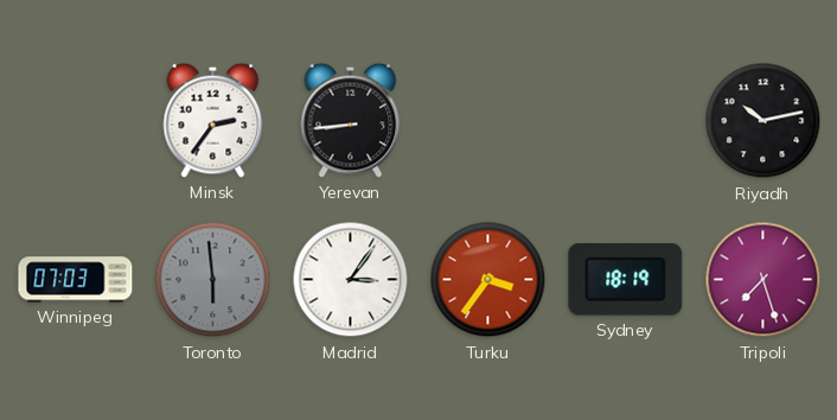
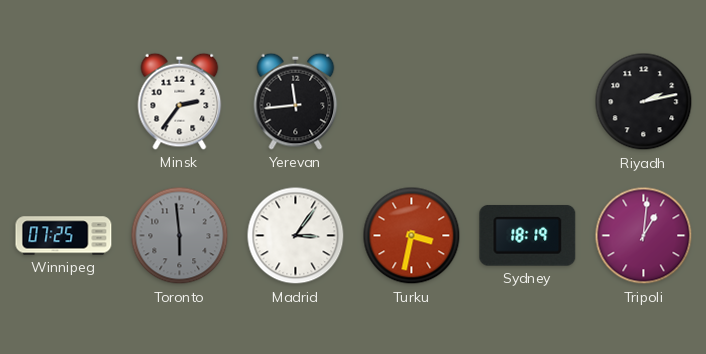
Yerevan: 8:44 -> 11:44
Riyadh: 10:13 -> 2:13
Winnipeg: 07:03 -> 07:25
Turku: 3:36 -> 3:32
Tripoli: 7:27 -> 1:01
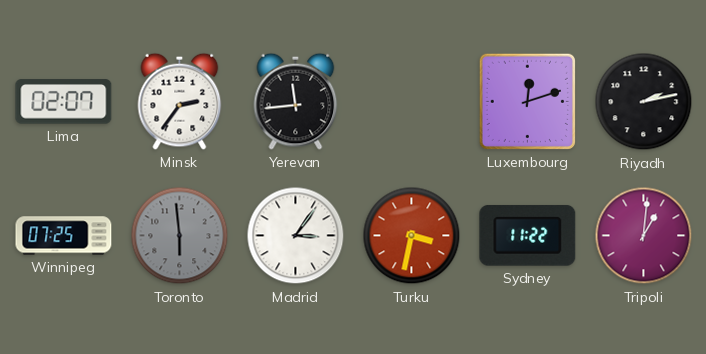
Lima: none -> 02:07
Luxembourg: none -> 12:12
Sydney: 18:19 -> 11:22
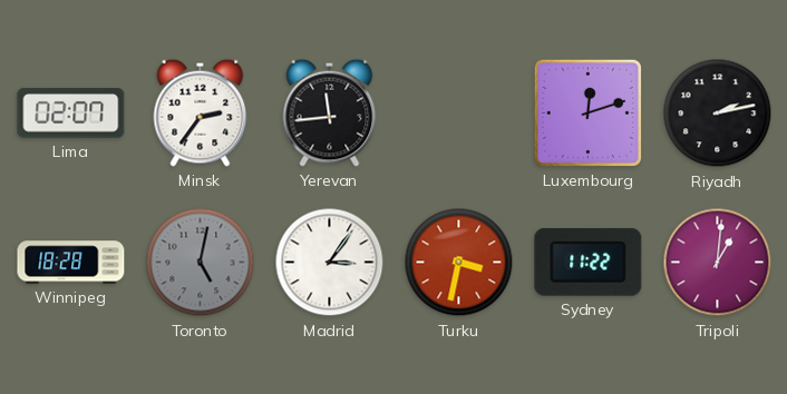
Winnipeg: 07:25 -> 18:28
Toronto: 5:59 -> 5:02
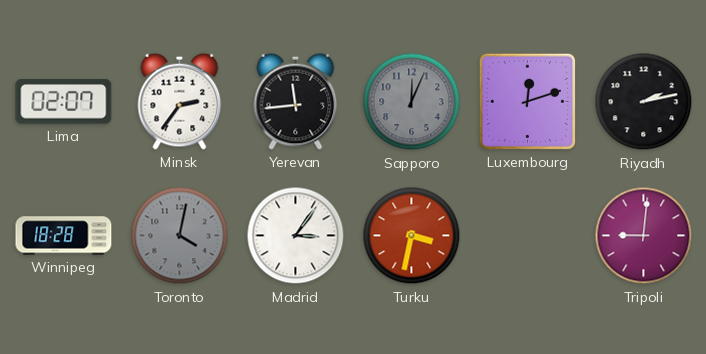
Sapporo: none -> 12:04
Toronto: 5:02 -> 4:02
Sydney: 11:22 -> none
Tripoli: 1:01 -> 9:01
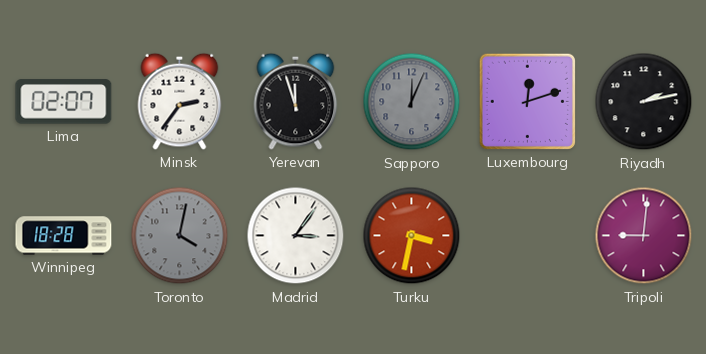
Yerevan: 11:44 -> 11:57
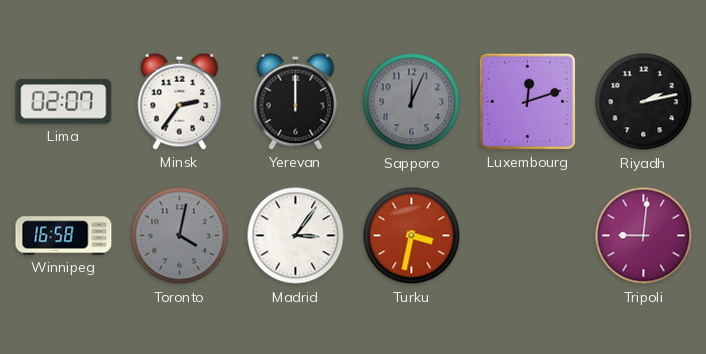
Yerevan: 11:57 -> 12:00
Winnipeg: 18:28 -> 16:58
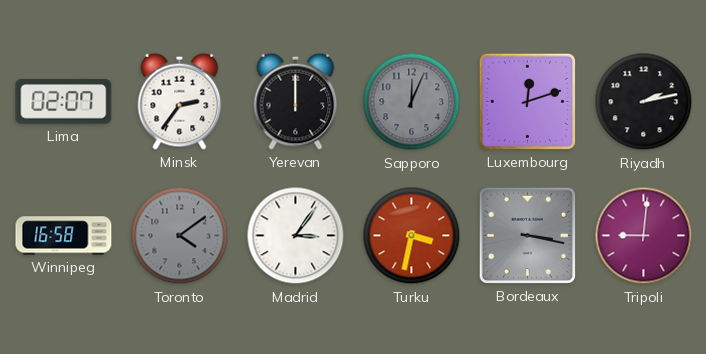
Toronto: 4:02 -> 4:09
Bordeaux: none -> 3:17
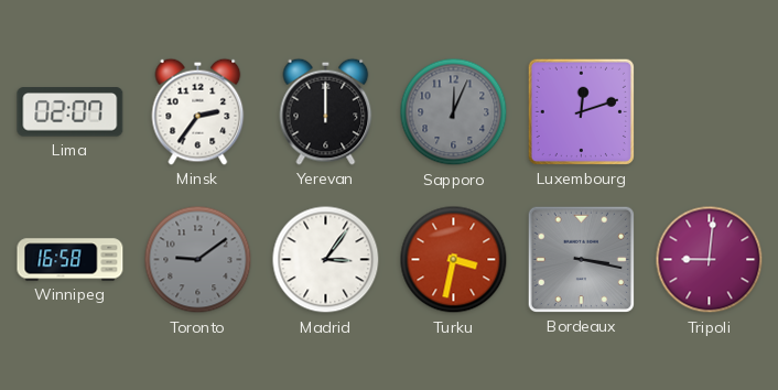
Riyadh: 2:13 -> none
Toronto: 4:09 -> 9:09
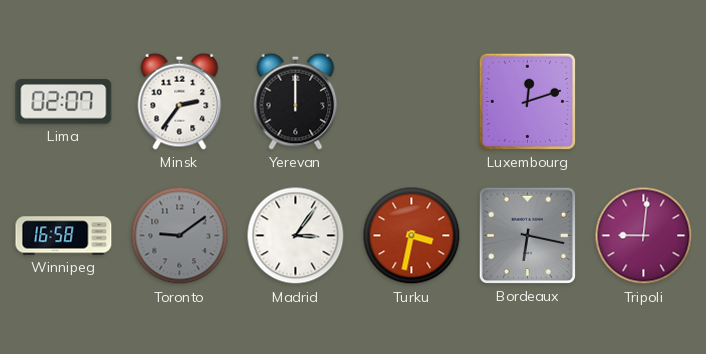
Sapporo: 12:04 -> none
Bordeaux: 3:17 -> 6:17
